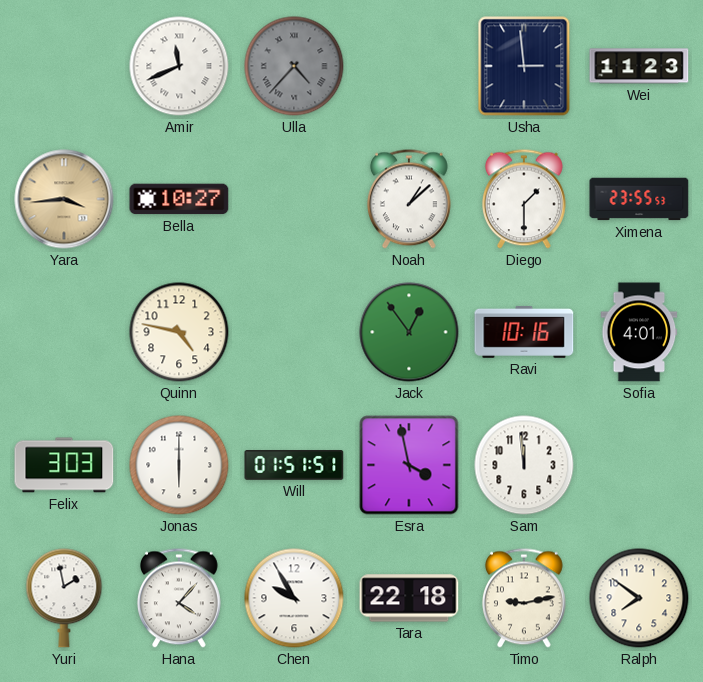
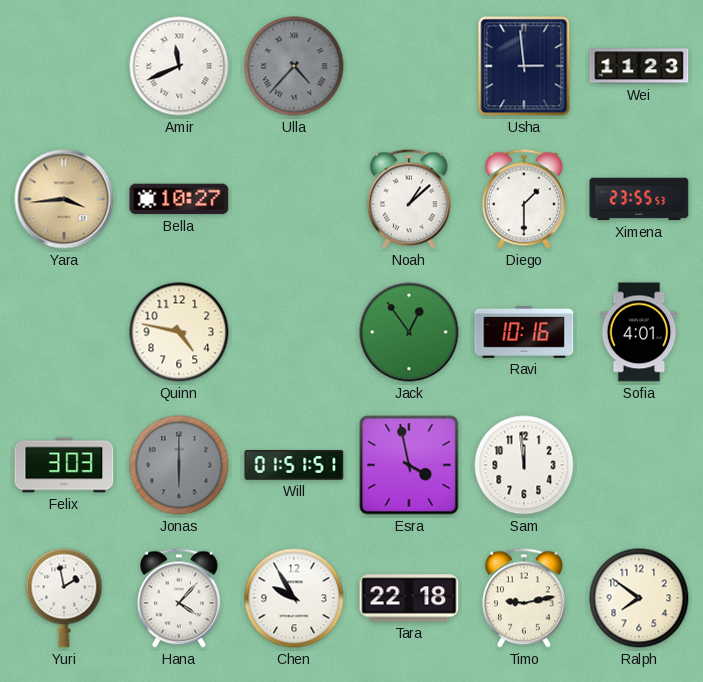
Jonas dial: white -> grey
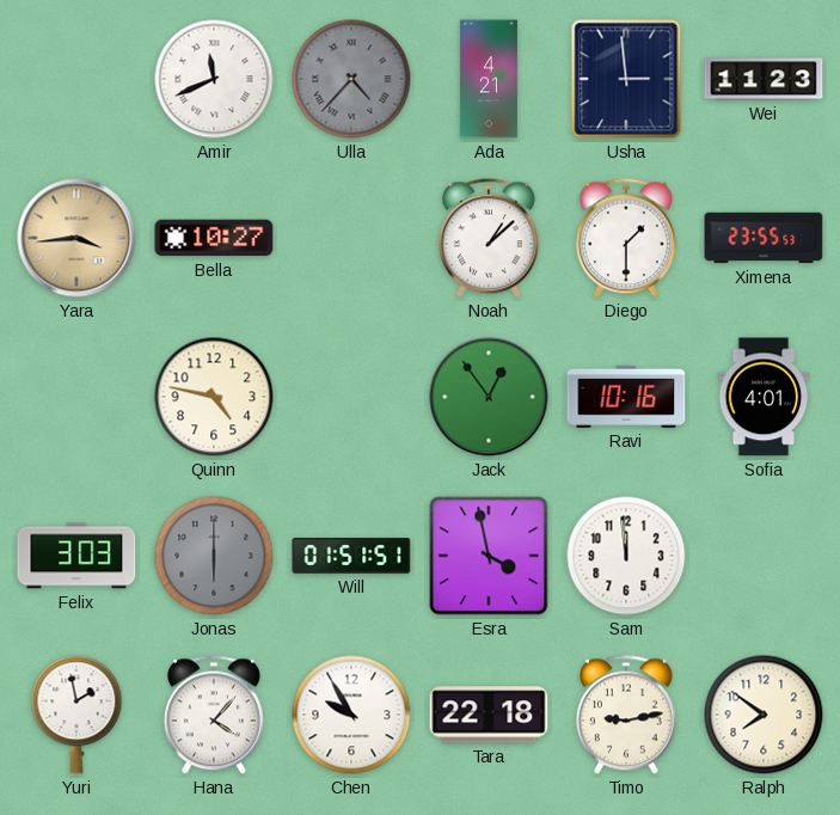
Ada: none -> 4:21
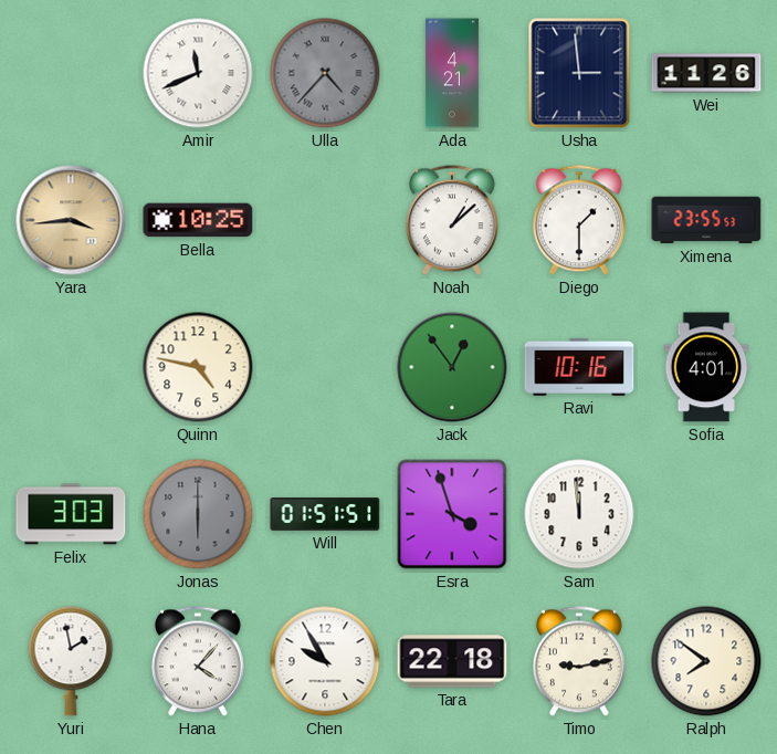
Wei: 11:23 -> 11:26
Bella: 10:27 -> 10:25
Esra: 3:58 -> 3:57
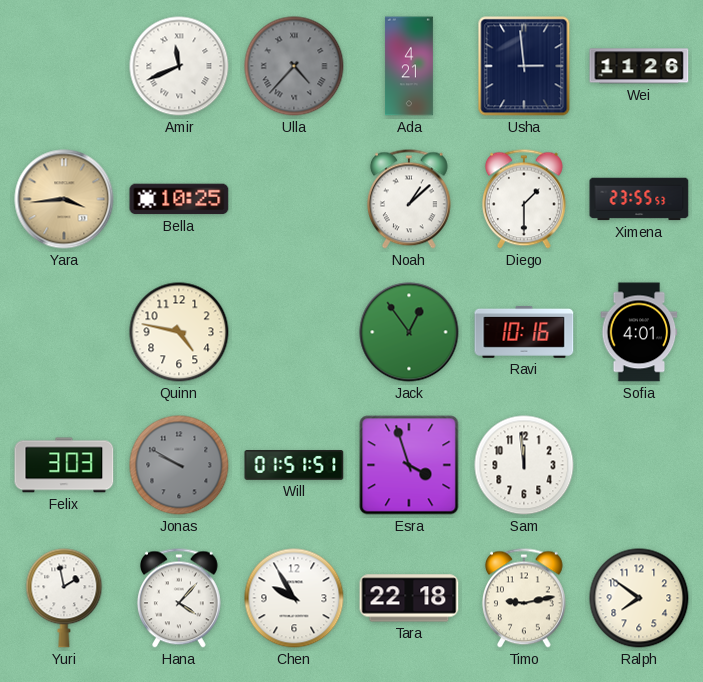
Jonas: 6:00 -> 9:50
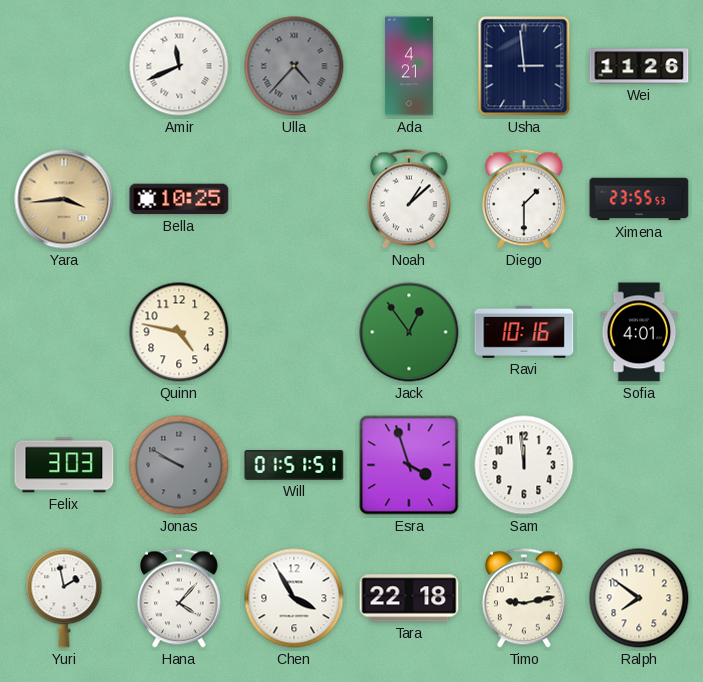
Chen: 9:55 -> 3:55
